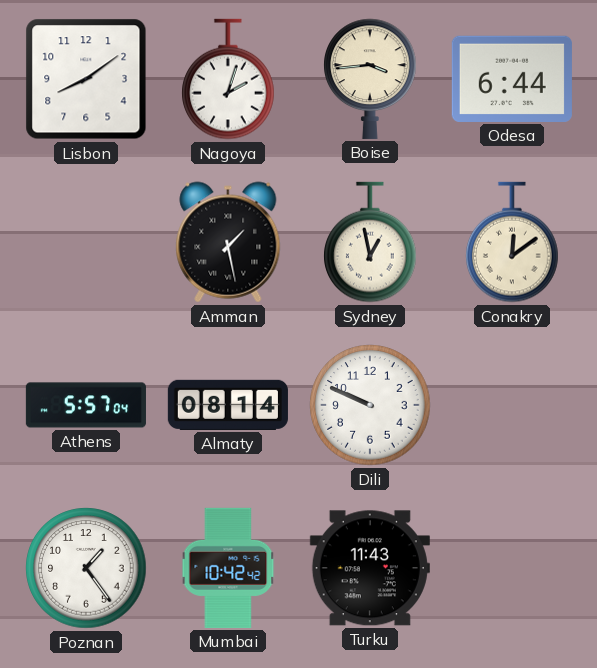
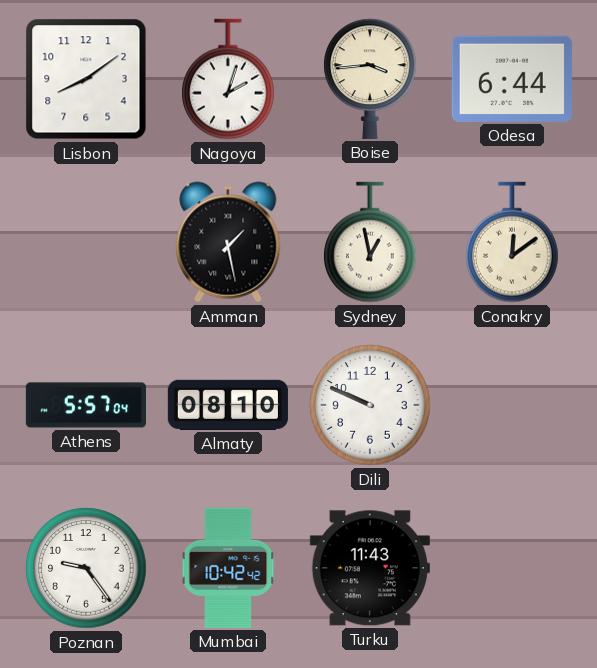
Almaty: 08:14 -> 08:10
Poznan: 1:24 -> 9:24
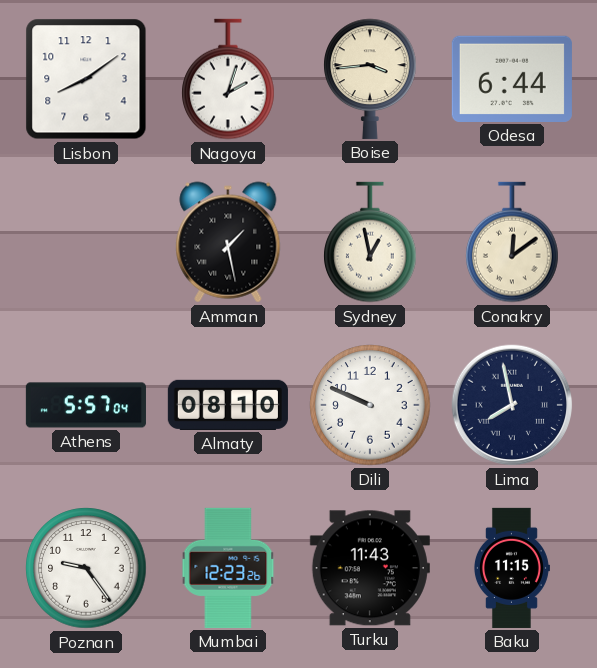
Lima: none -> 7:58
Mumbai: 10:42 -> 12:23
Baku: none -> 11:15
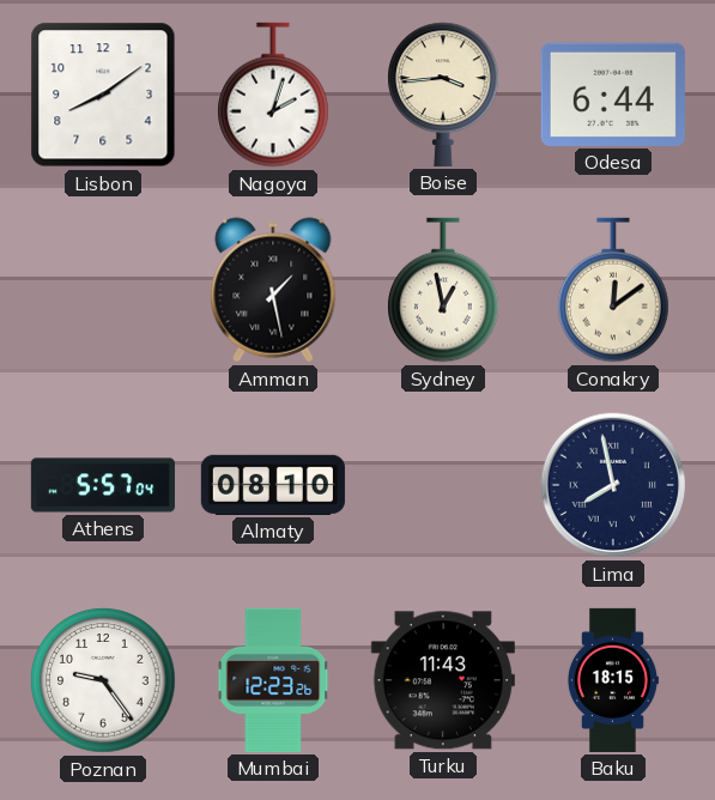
Dili: 9:49 -> none
Baku: 11:15 -> 18:15
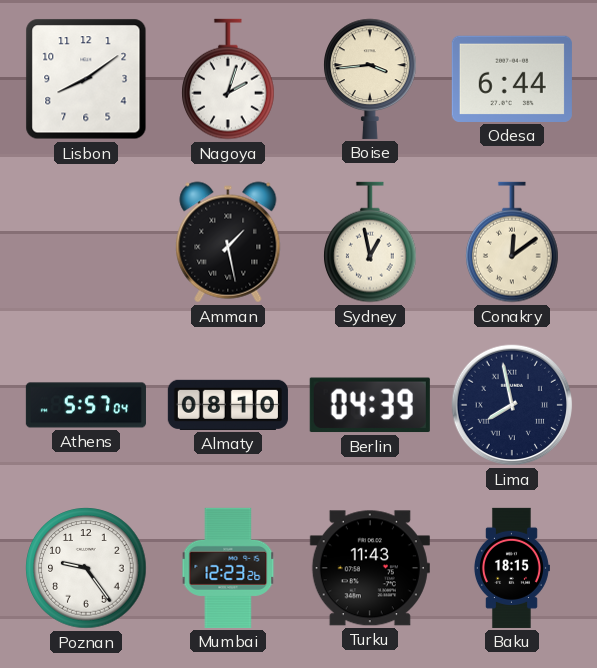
Berlin: none -> 04:39
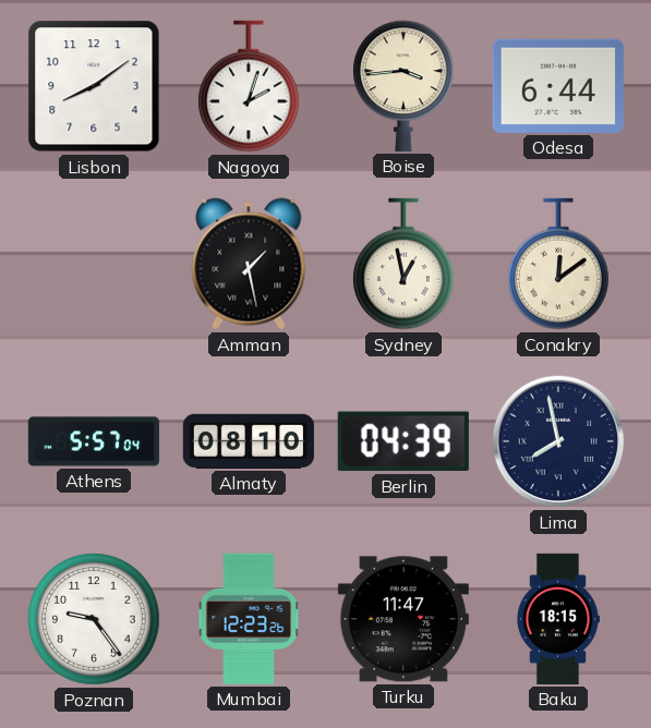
Turku: 11:43 -> 11:47
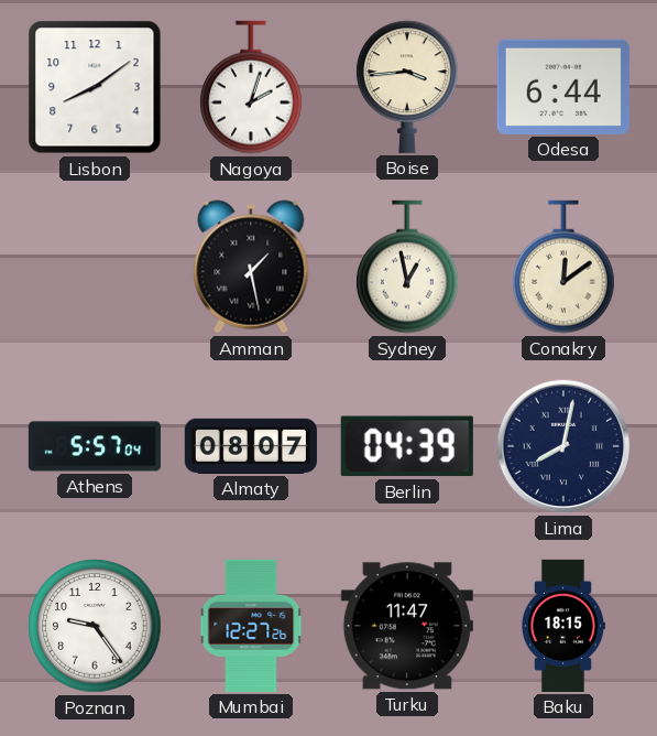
Almaty: 08:10 -> 08:07
Lima: 7:58 -> 8:02
Mumbai: 12:23 -> 12:27
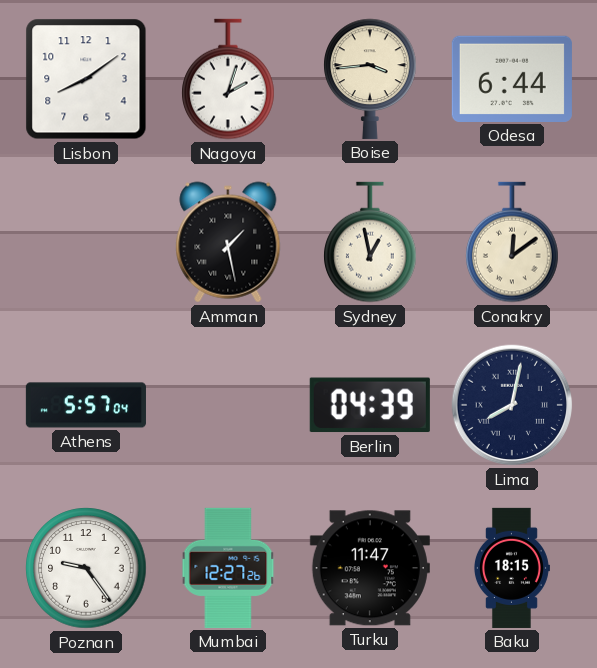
Almaty: 08:07 -> none
